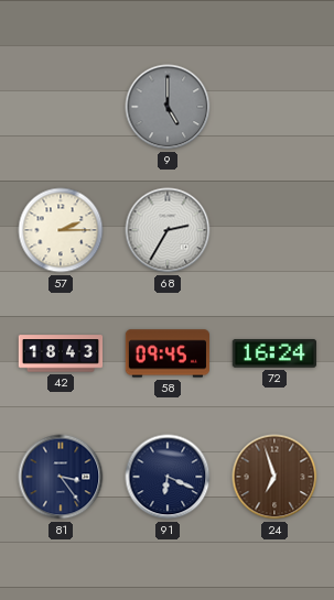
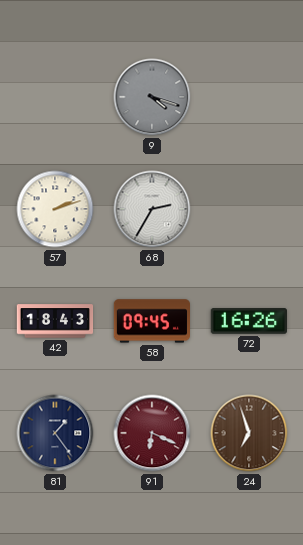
9: 5:00 -> 4:18
57: 2:15 -> 2:12
72: 16:24 -> 16:26
81: 3:24 -> 1:24
91 dial: navy -> burgundy
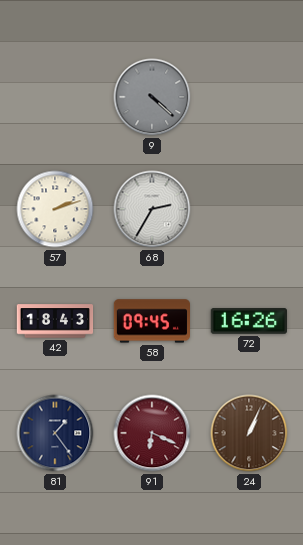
9: 4:18 -> 4:22
24: 6:57 -> 1:04
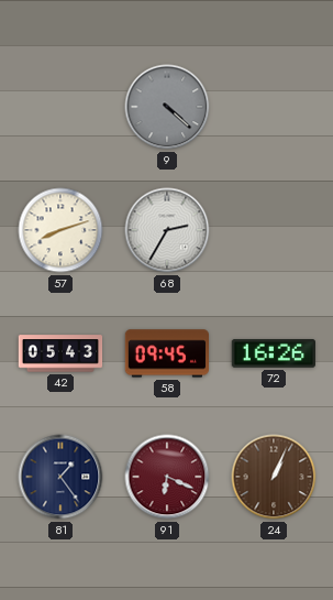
57: 2:12 -> 8:12
42: 18:43 -> 05:43
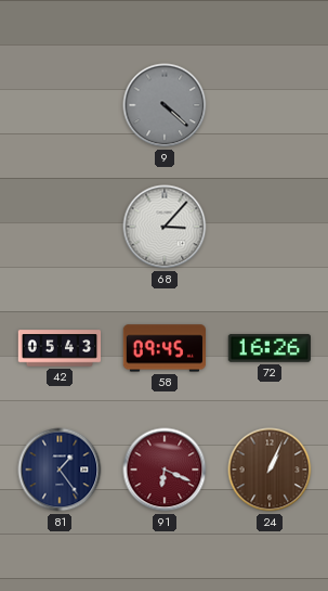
57: 8:12 -> none
68: 2:35 -> 3:07
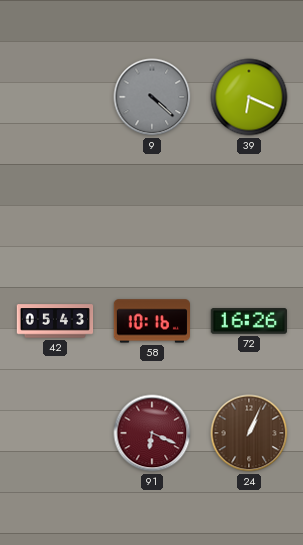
39: none -> 6:19
68: 3:07 -> none
58: 09:45 -> 10:16
81: 1:24 -> none
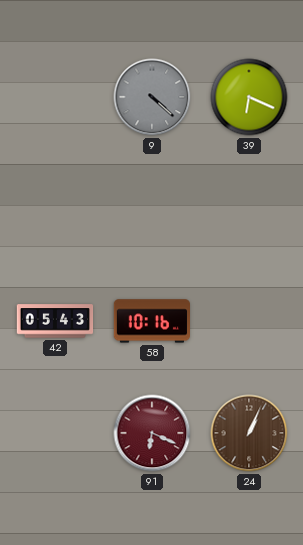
72: 16:26 -> none
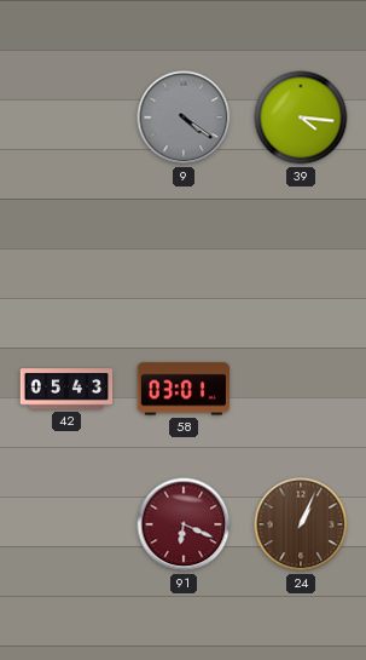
9: 4:22 -> 4:21
39: 6:19 -> 4:16
58: 10:16 -> 03:01
